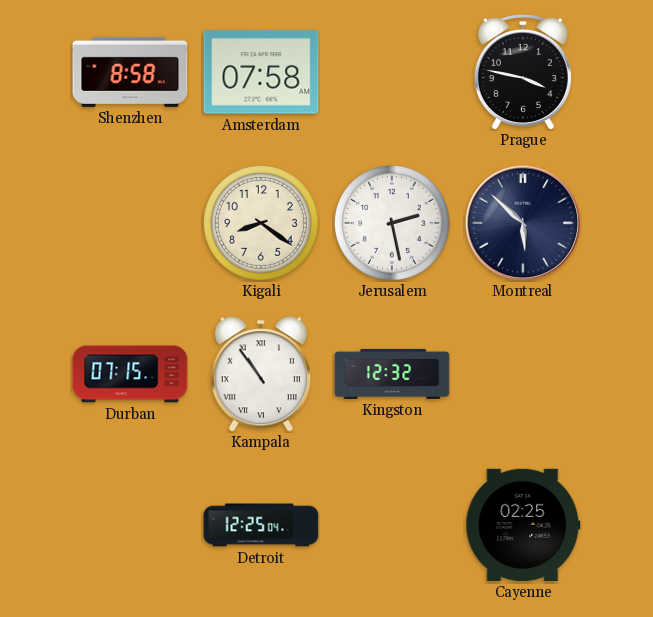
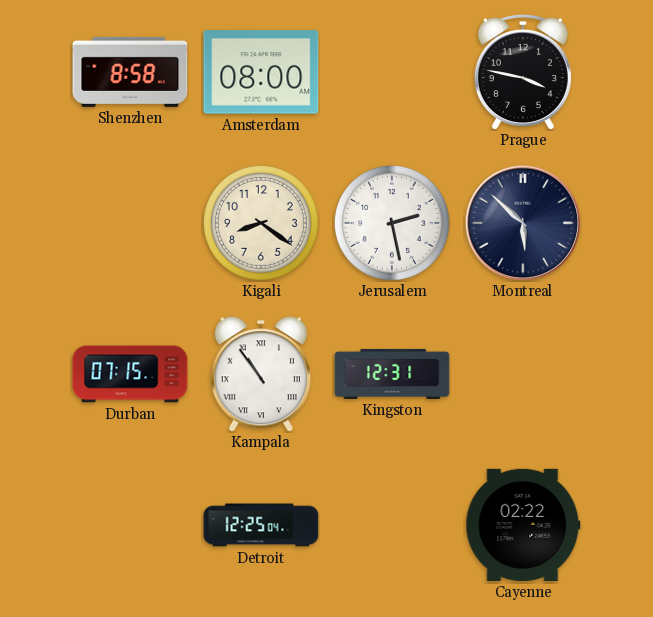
Amsterdam: 07:58 -> 08:00
Kingston: 12:32 -> 12:31
Cayenne: 02:25 -> 02:22
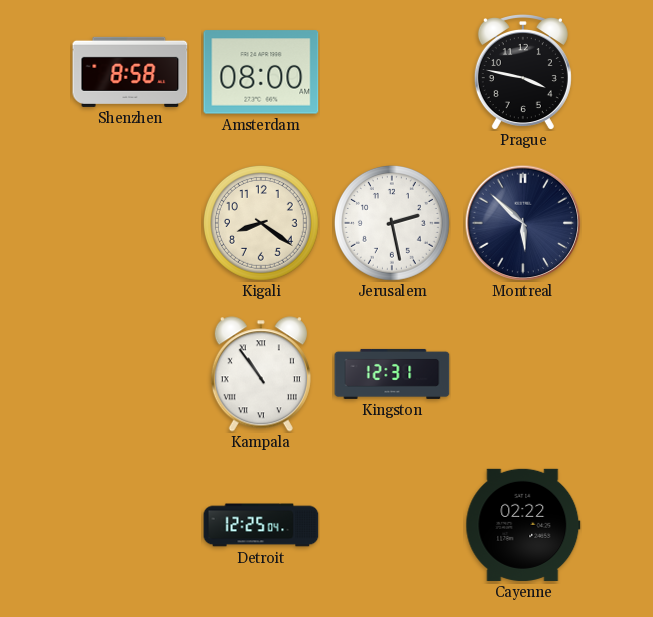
Durban: 07:15 -> none
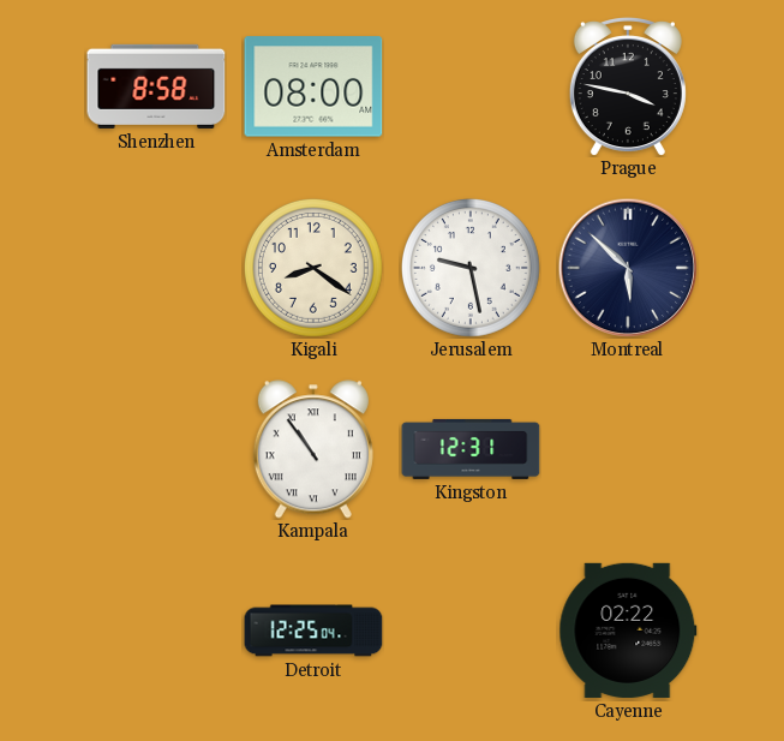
Jerusalem: 2:28 -> 9:28
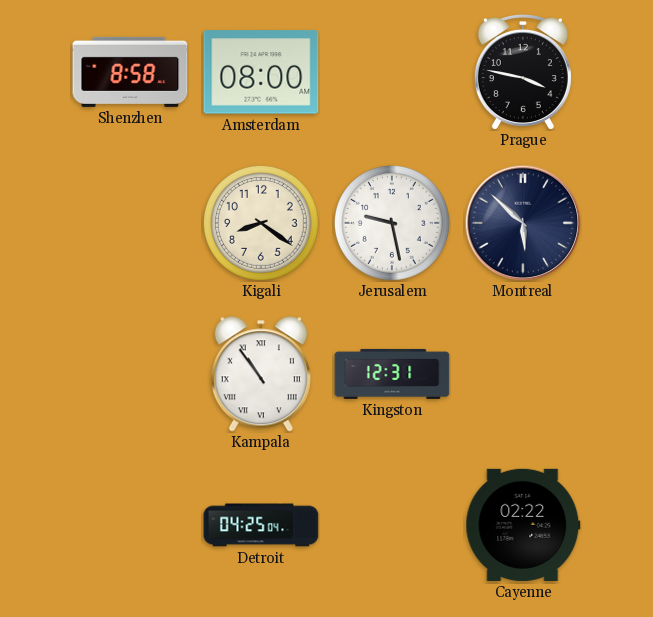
Detroit: 12:25 -> 04:25
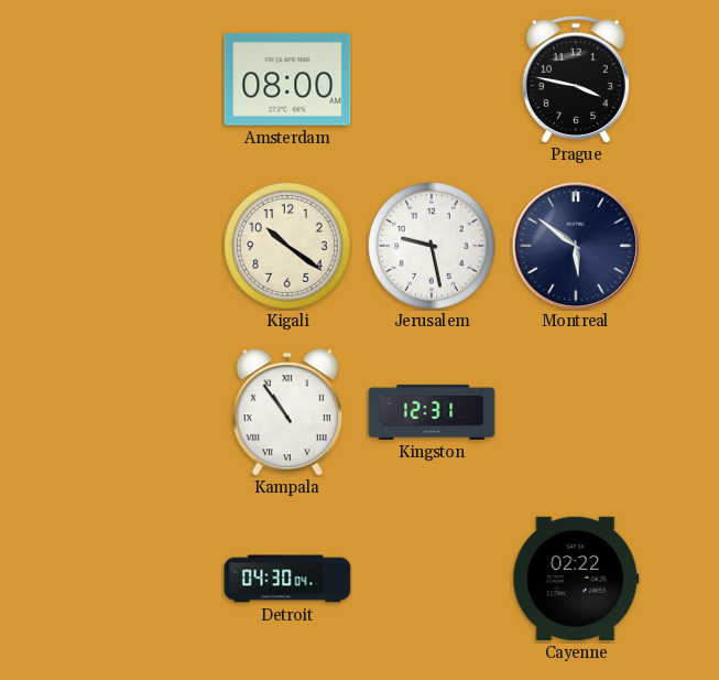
Shenzhen: 8:58 -> none
Kigali: 8:21 -> 10:21
Montreal: 5:52 -> 5:51
Detroit: 04:25 -> 04:30
